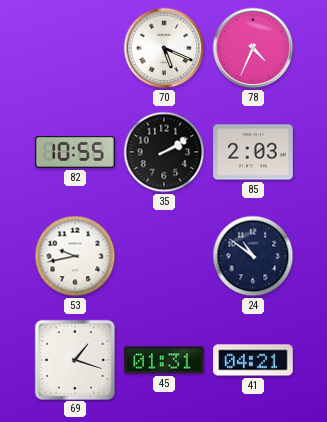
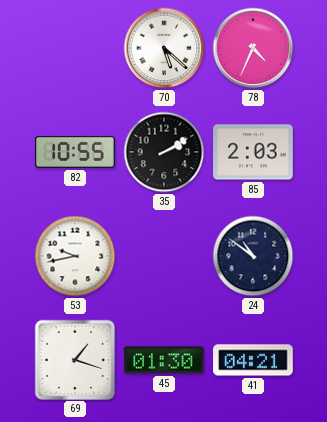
70: 5:19 -> 5:22
45: 01:31 -> 01:30
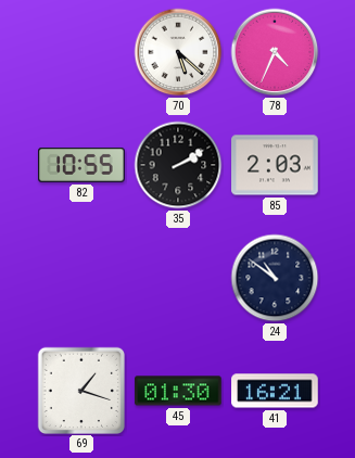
53: 9:43 -> none
41: 04:21 -> 16:21
